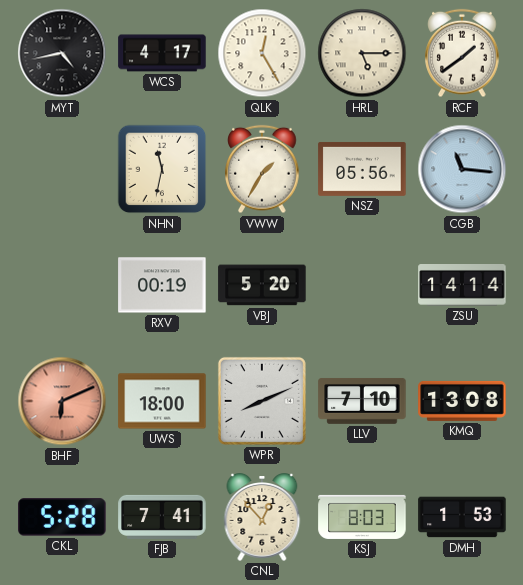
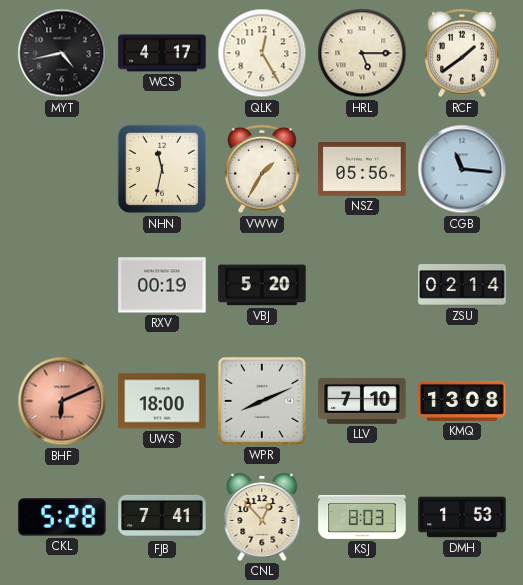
ZSU: 14:14 -> 02:14
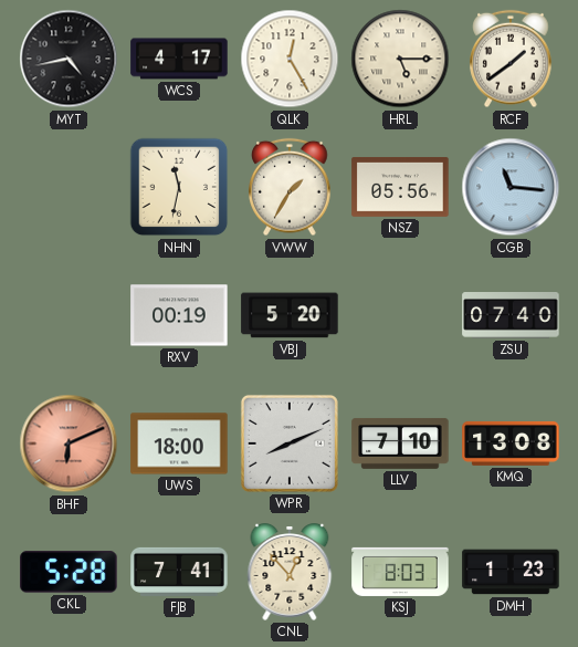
ZSU: 02:14 -> 07:40
DMH: 1:53 -> 1:23
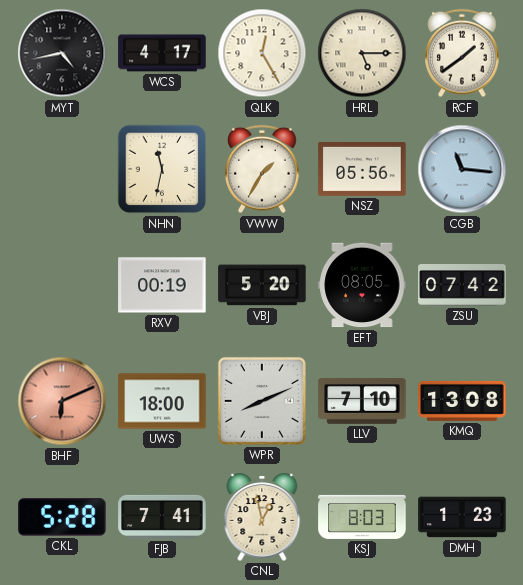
EFT: none -> 08:05
ZSU: 07:40 -> 07:42
CNL: 12:53 -> 12:58
